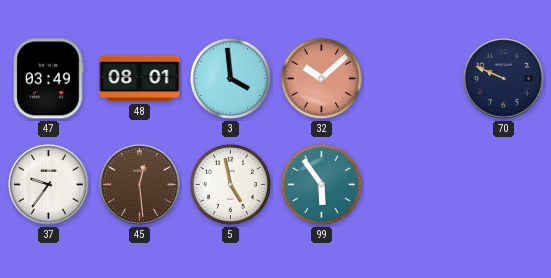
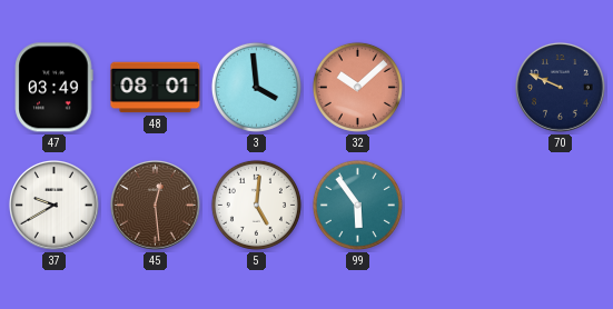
37: 9:36 -> 9:40
5: 4:58 -> 5:01
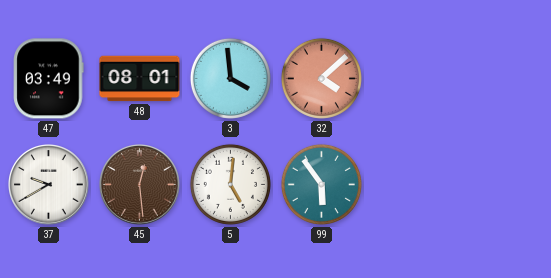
32: 10:08 -> 4:08
70: 9:49 -> none
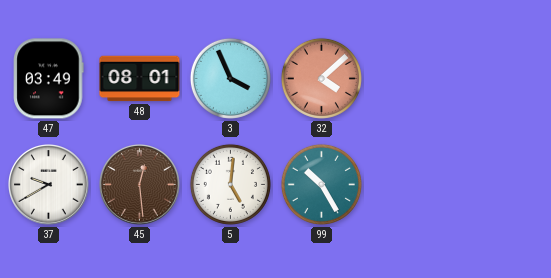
3: 3:59 -> 3:56
99: 5:54 -> 10:25
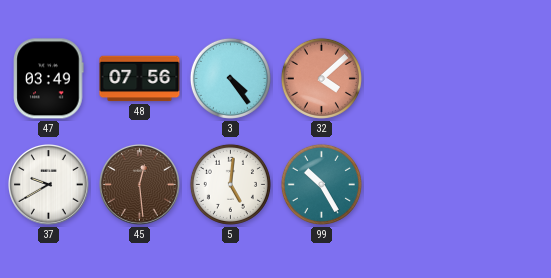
48: 08:01 -> 07:56
3: 3:56 -> 4:24
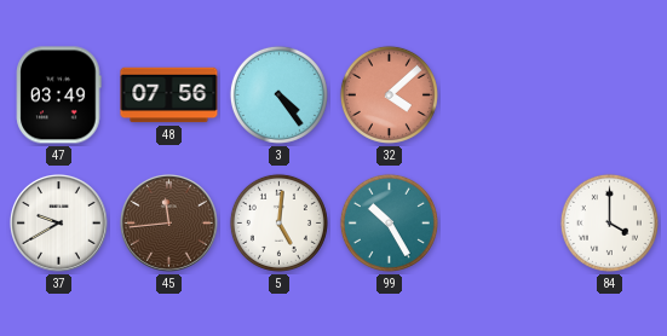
45: 12:29 -> 11:44
84: none -> 4:00
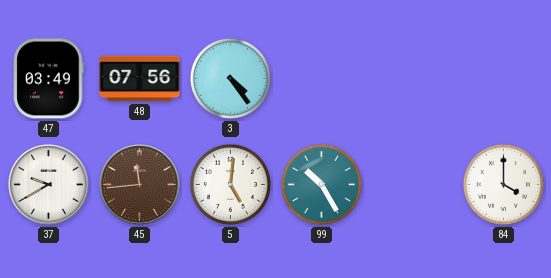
32: 4:08 -> none
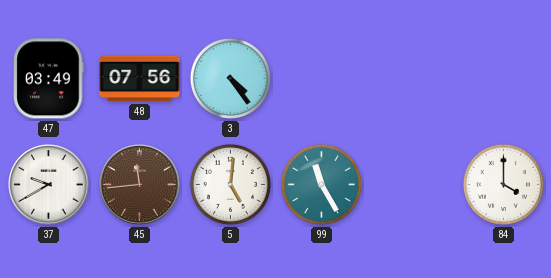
99: 10:25 -> 11:25
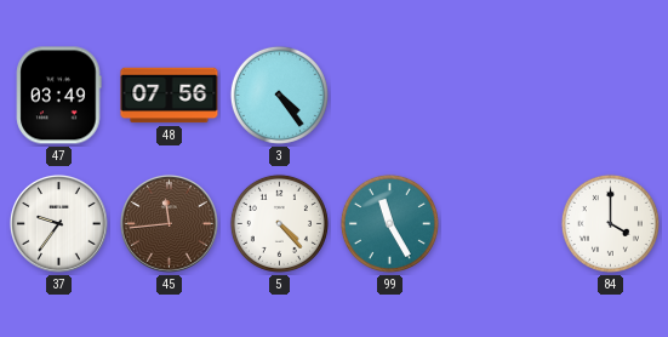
37: 9:40 -> 9:36
5: 5:01 -> 4:23
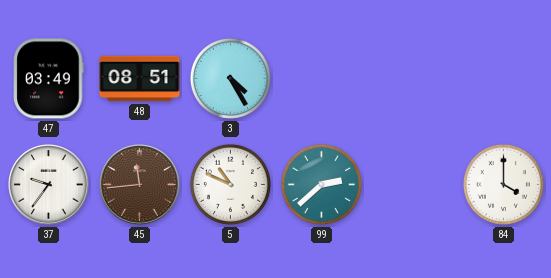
48: 07:56 -> 08:51
3: 4:24 -> 4:25
5: 4:23 -> 10:49
99: 11:25 -> 2:38
